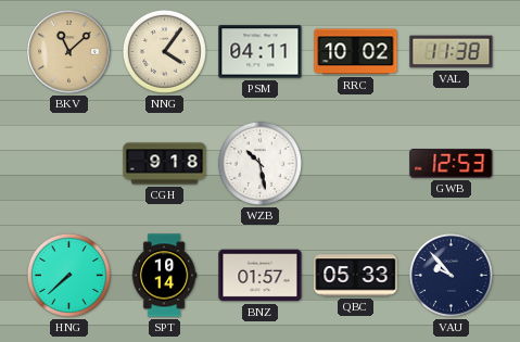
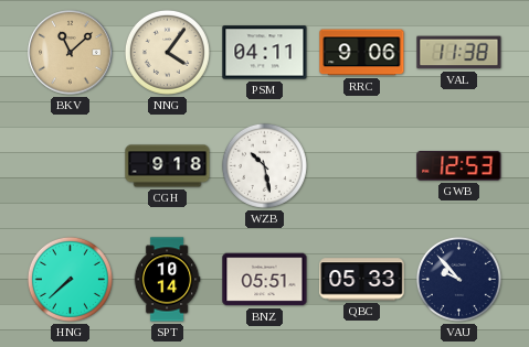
RRC: 10:02 -> 9:06
BNZ: 01:57 -> 05:51
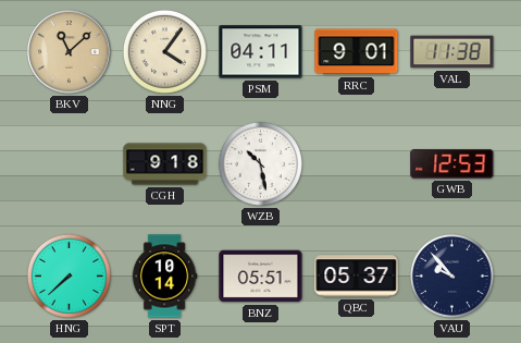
RRC: 9:06 -> 9:01
QBC: 05:33 -> 05:37
